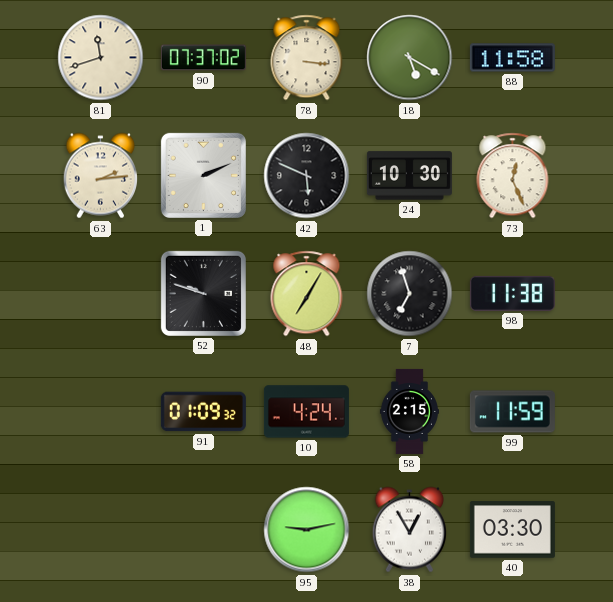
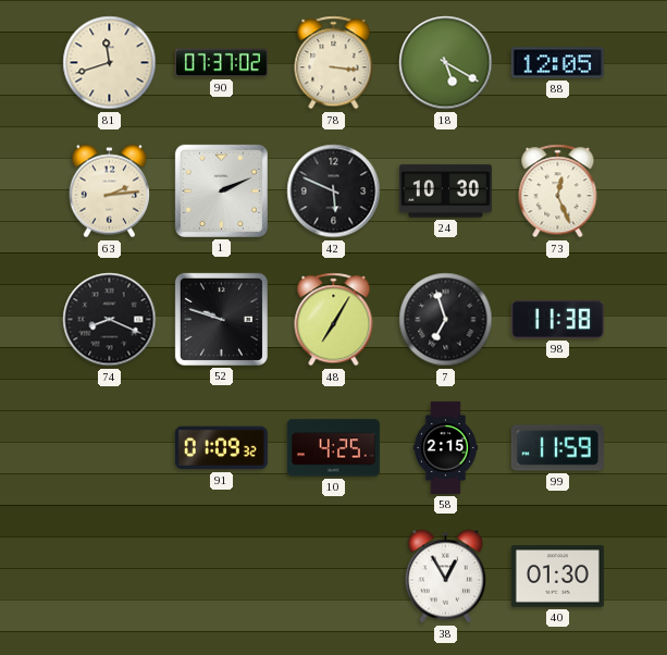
88: 11:58 -> 12:05
74: none -> 8:19
10: 4:24 -> 4:25
95: 9:13 -> none
40: 03:30 -> 01:30
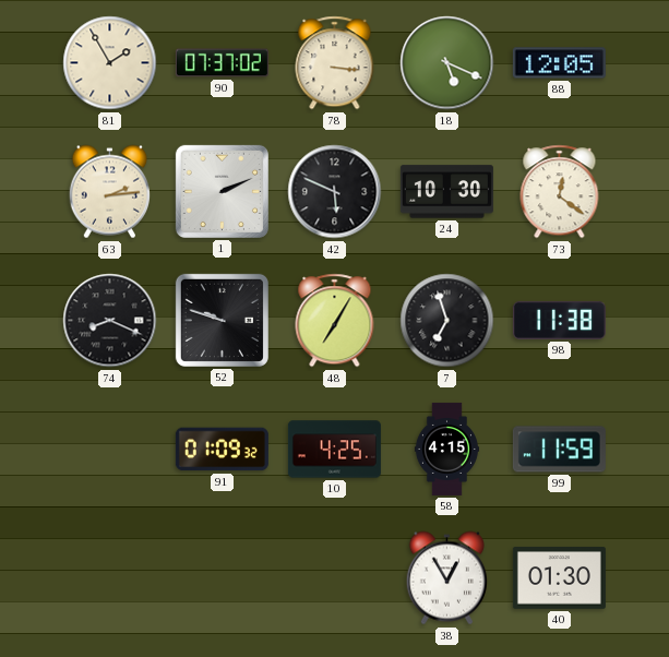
81: 11:42 -> 1:55
18: 5:20 -> 5:19
73: 12:26 -> 12:21
58: 2:15 -> 4:15
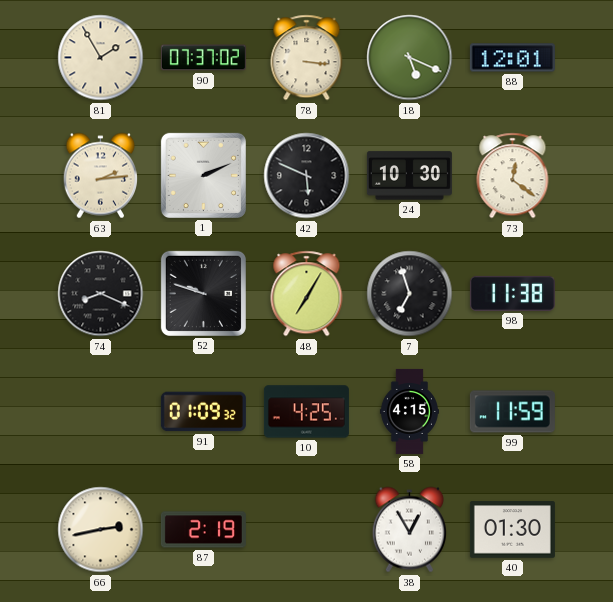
88: 12:05 -> 12:01
66: none -> 2:43
87: none -> 2:19
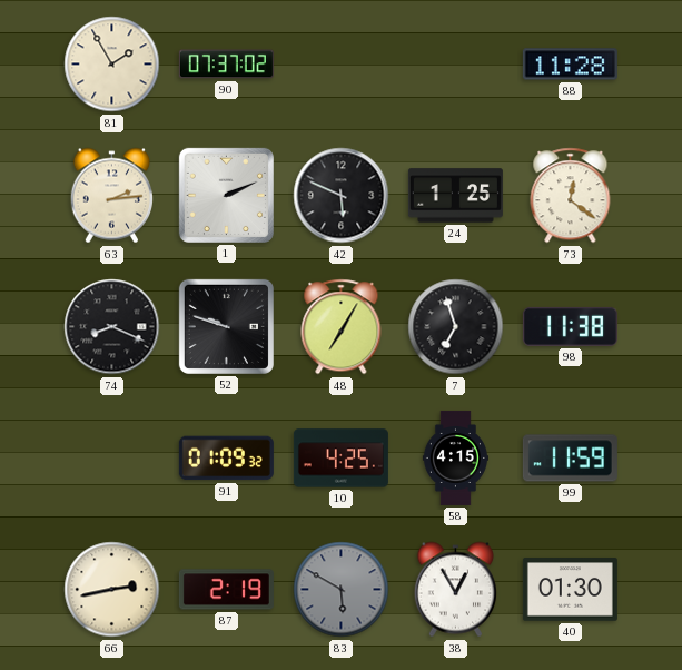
78: 3:16 -> none
18: 5:19 -> none
88: 12:01 -> 11:28
24: 10:30 -> 1:25
83: none -> 5:50
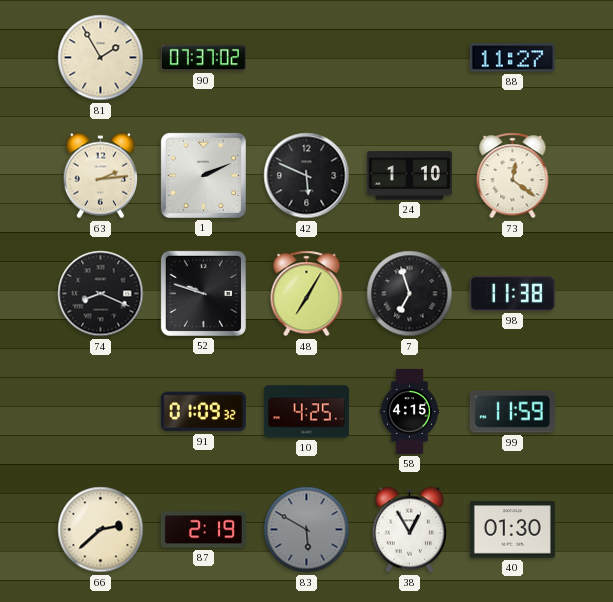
88: 11:28 -> 11:27
24: 1:25 -> 1:10
66: 2:43 -> 2:38
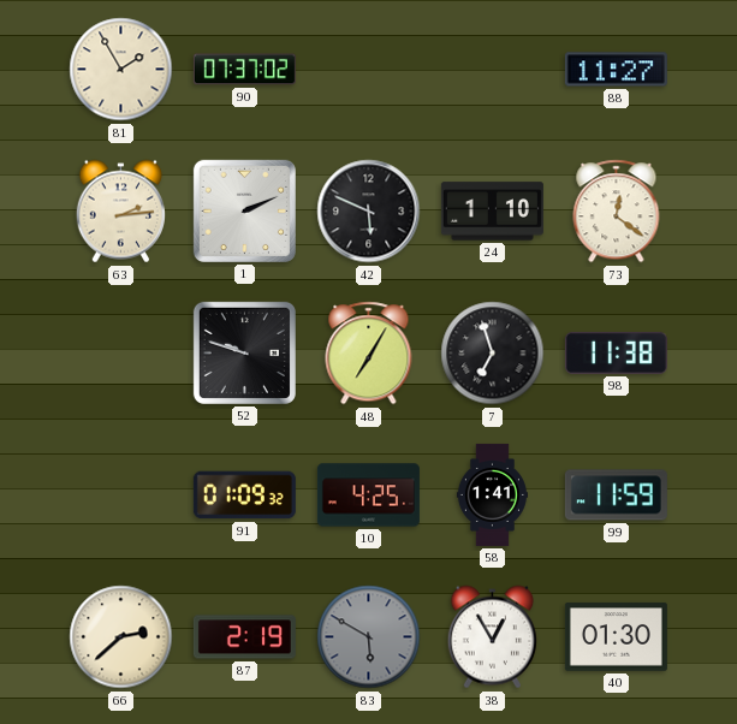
74: 8:19 -> none
58: 4:15 -> 1:41
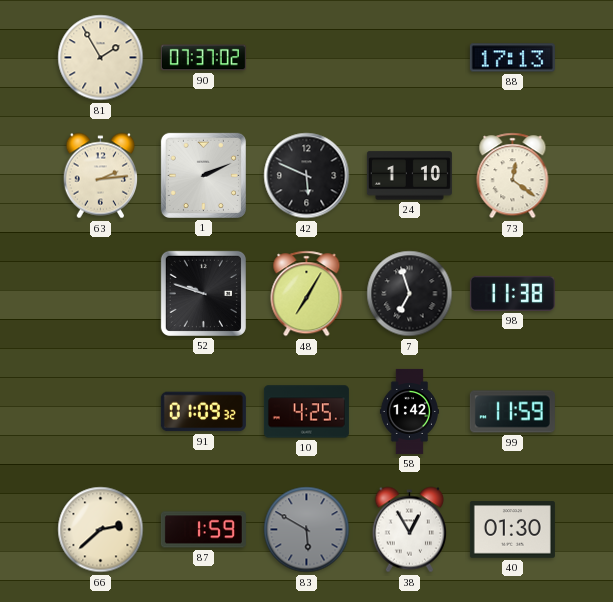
88: 11:27 -> 17:13
58: 1:41 -> 1:42
87: 2:19 -> 1:59
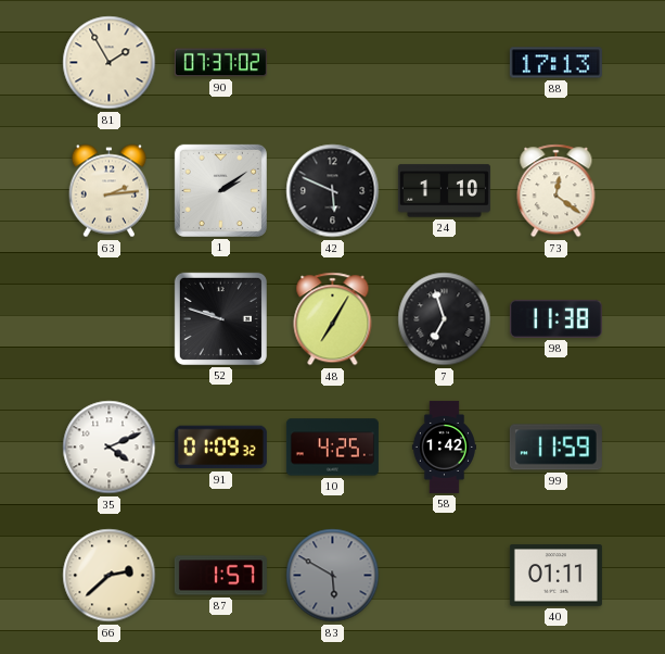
1: 2:11 -> 2:09
35: none -> 4:11
87: 1:59 -> 1:57
38: 12:55 -> none
40: 01:30 -> 01:11
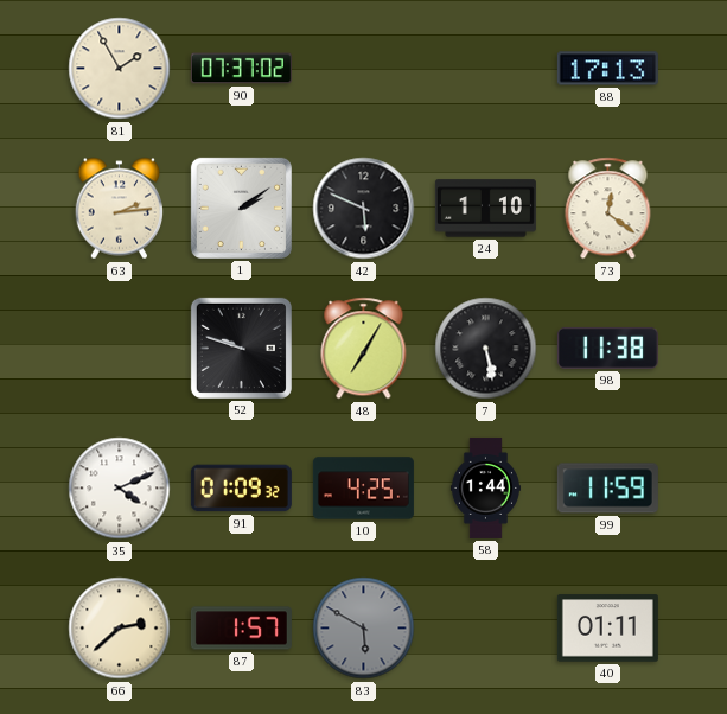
7: 6:57 -> 5:28
58: 1:42 -> 1:44
